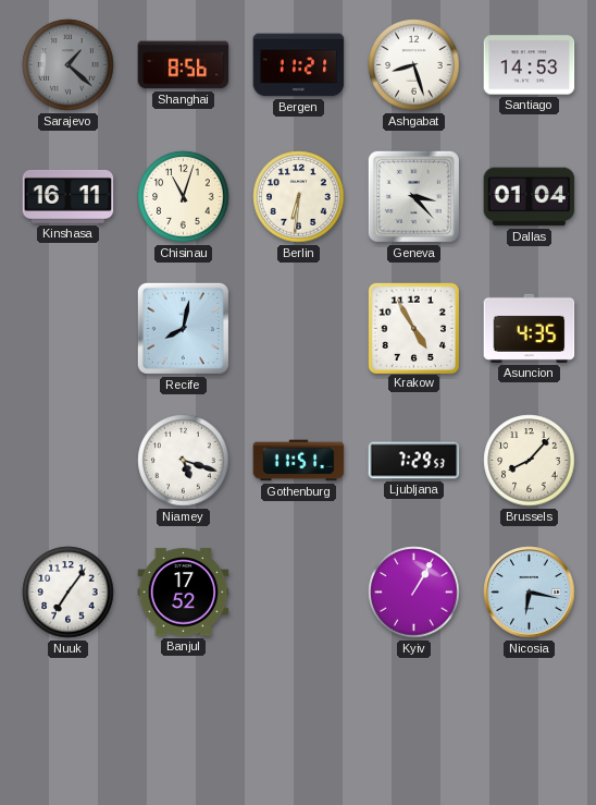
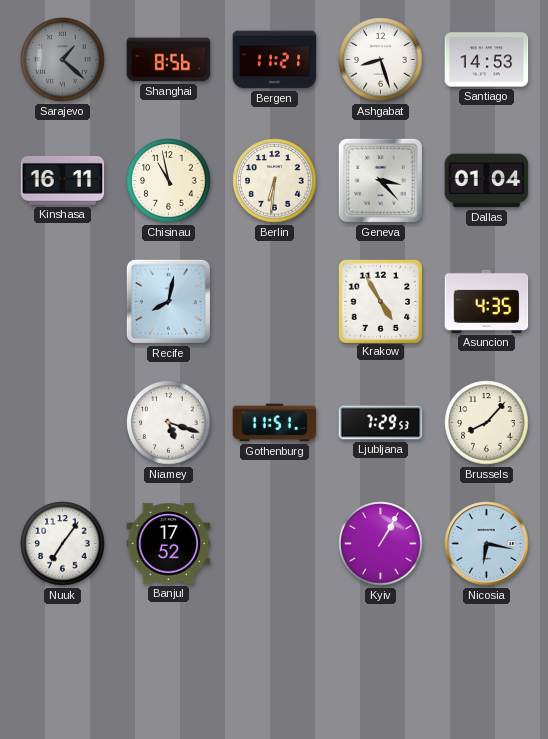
Chisinau: 11:03 -> 10:58
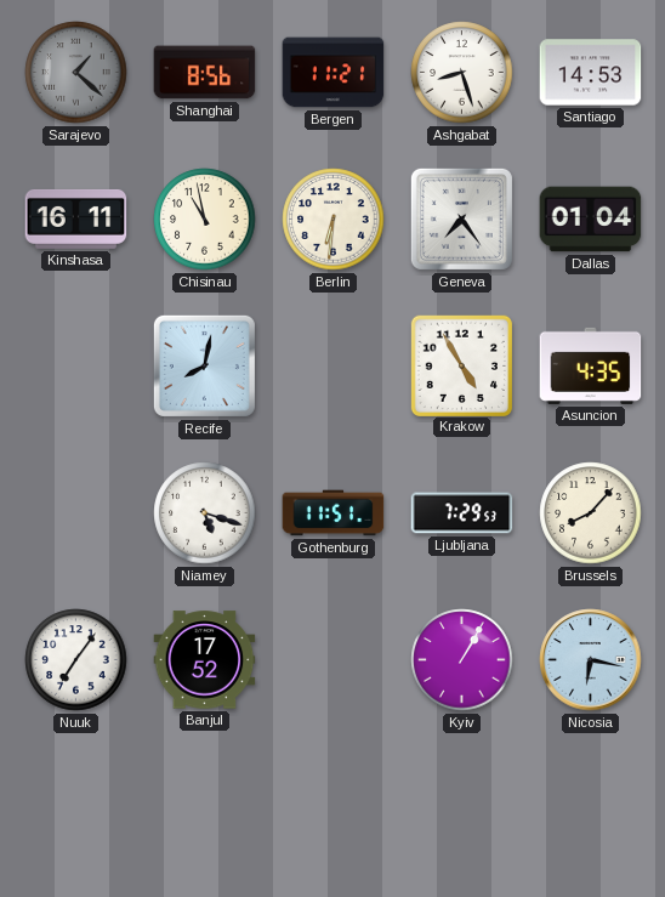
Geneva: 3:23 -> 7:24
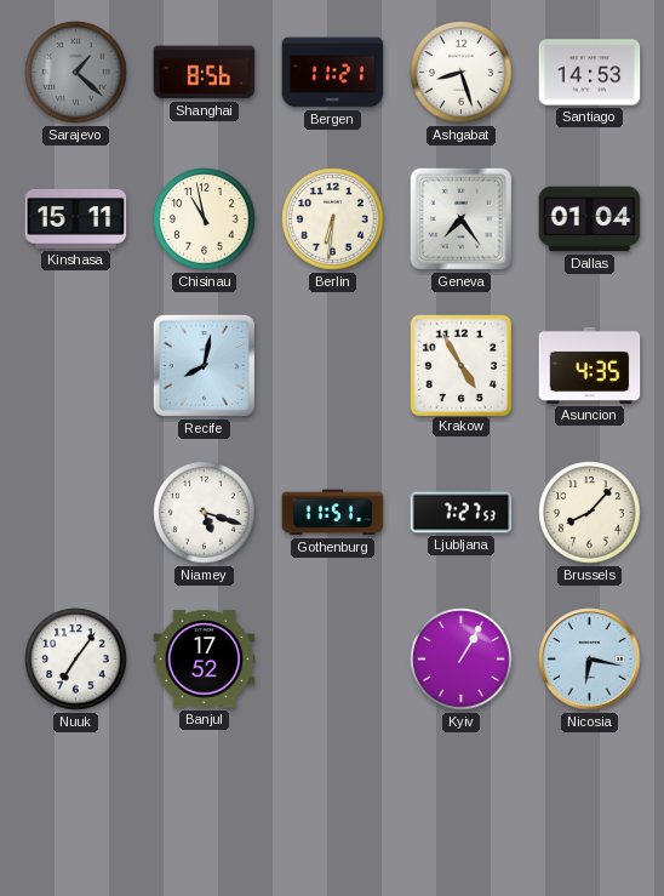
Kinshasa: 16:11 -> 15:11
Ljubljana: 7:29 -> 7:27
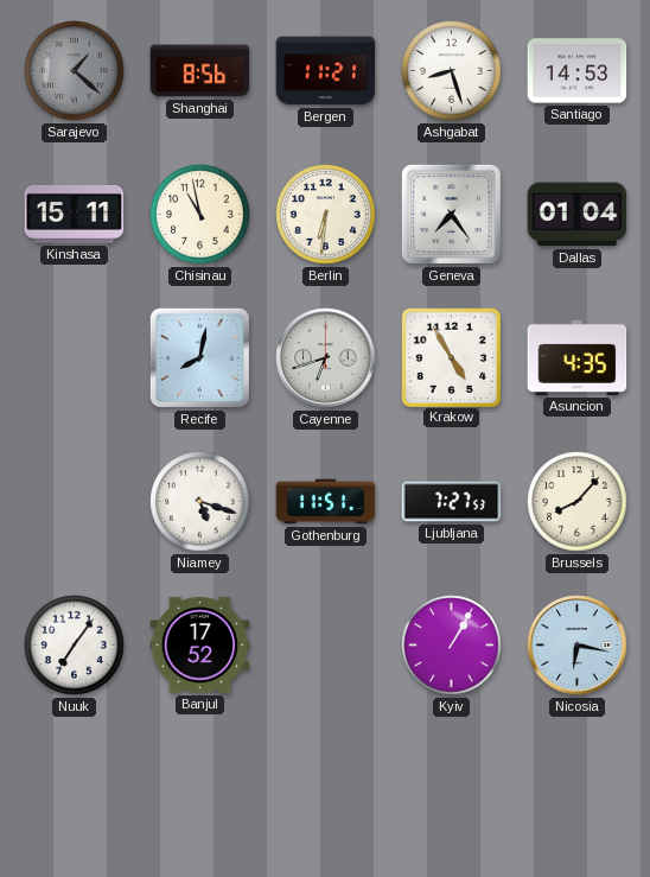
Cayenne: none -> 6:42
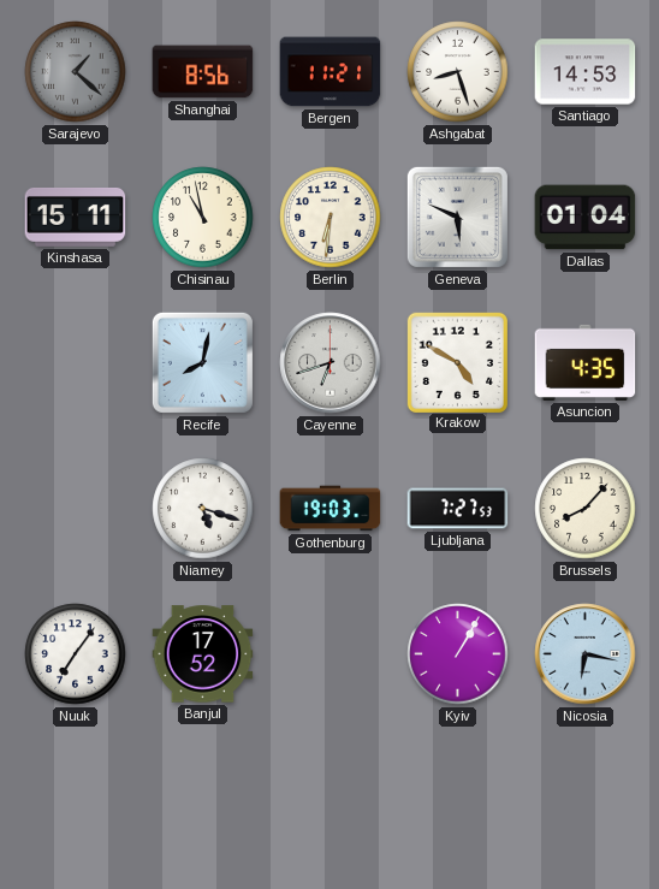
Geneva: 7:24 -> 5:49
Krakow: 4:55 -> 4:50
Gothenburg: 11:51 -> 19:03
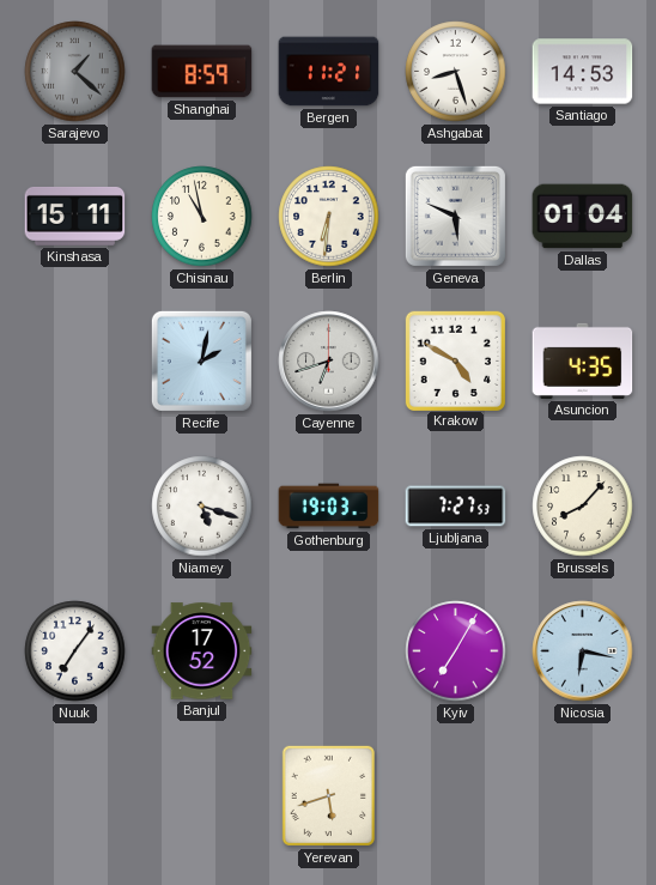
Shanghai: 8:56 -> 8:59
Recife: 8:02 -> 2:02
Kyiv: 1:05 -> 7:05
Yerevan: none -> 5:42
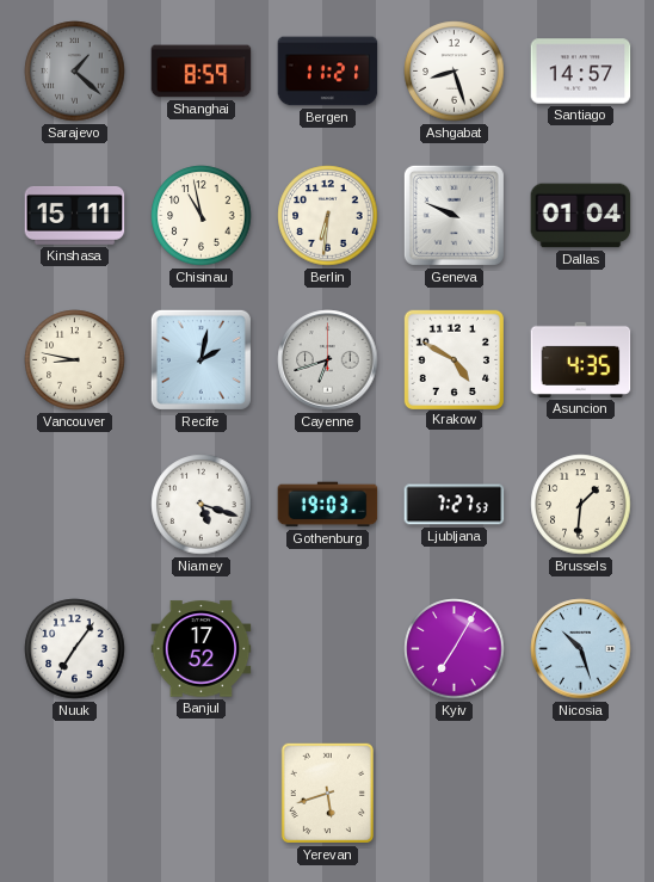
Santiago: 14:53 -> 14:57
Geneva: 5:49 -> 9:49
Vancouver: none -> 8:47
Brussels: 8:07 -> 1:31
Nicosia: 6:17 -> 10:27
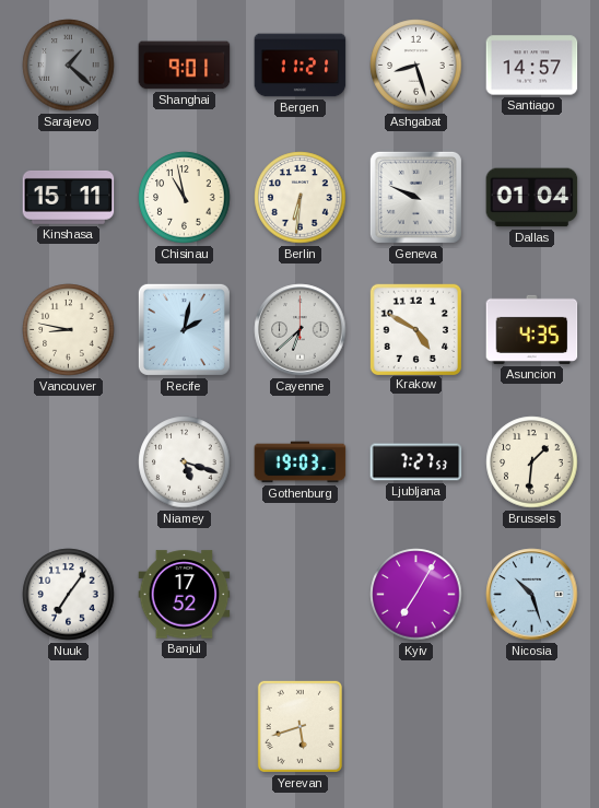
Shanghai: 8:59 -> 9:01
Cayenne: 6:42 -> 6:38
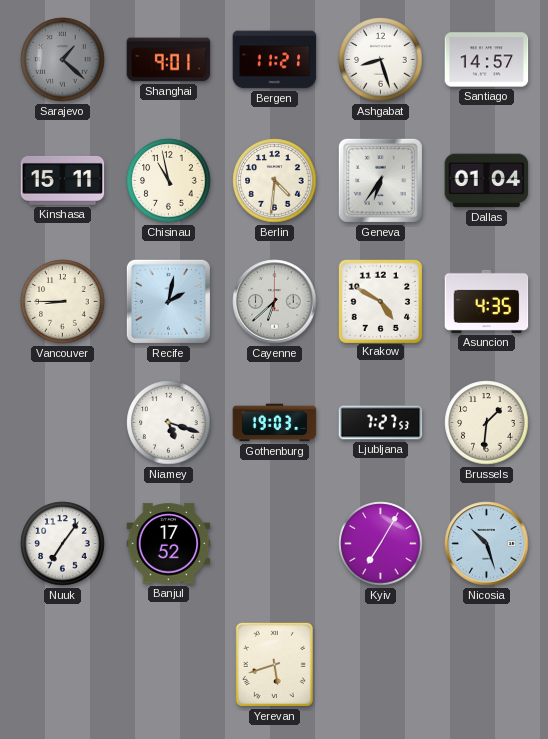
Berlin: 6:31 -> 4:31
Geneva: 9:49 -> 6:36
Vancouver: 8:47 -> 8:45
